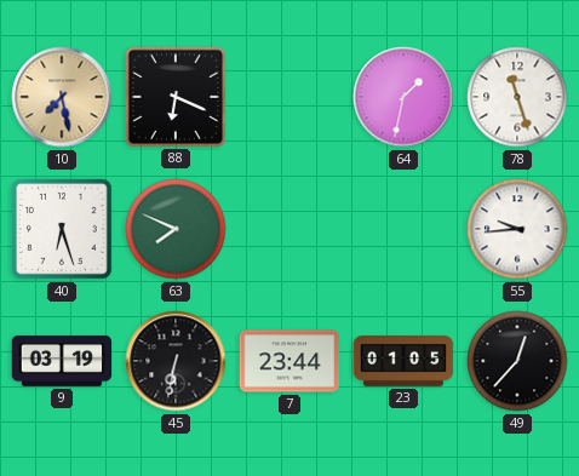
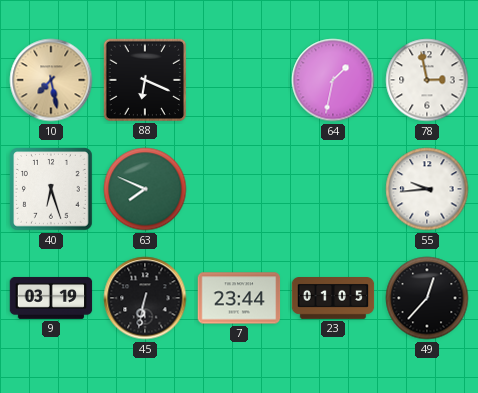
78: 11:27 -> 2:58
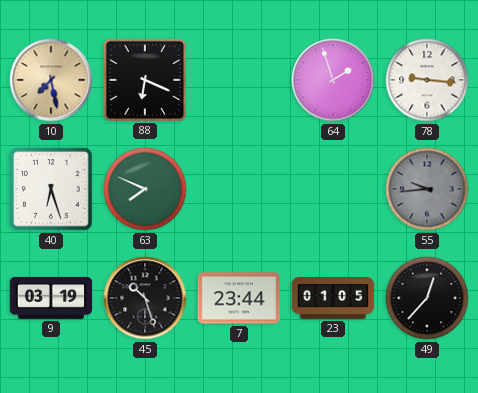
64: 1:32 -> 1:57
78: 2:58 -> 9:16
55 dial: white -> grey
45: 6:32 -> 10:27
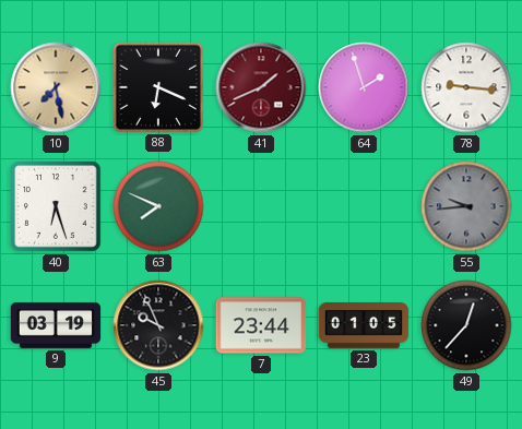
41: none -> 1:41
45: 10:27 -> 9:56
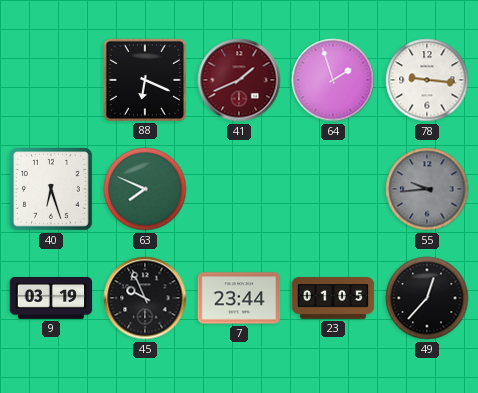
10: 7:28 -> none
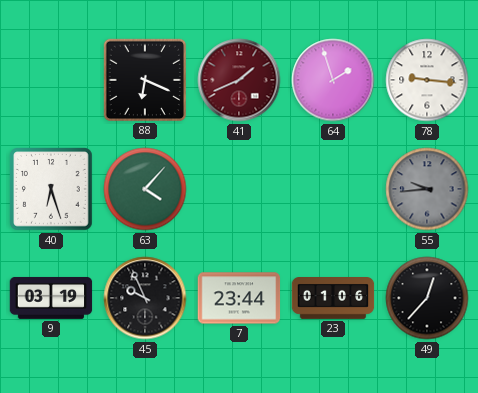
63: 7:49 -> 4:07
23: 01:05 -> 01:06
